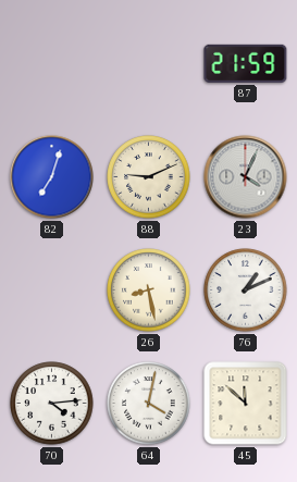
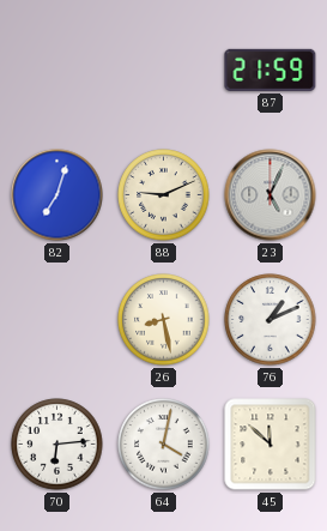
23: 4:04 -> 5:04
70: 4:14 -> 6:14
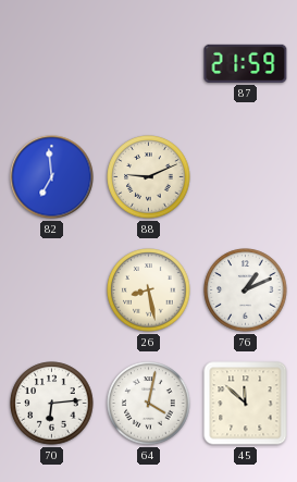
82: 7:03 -> 6:59
23: 5:04 -> none
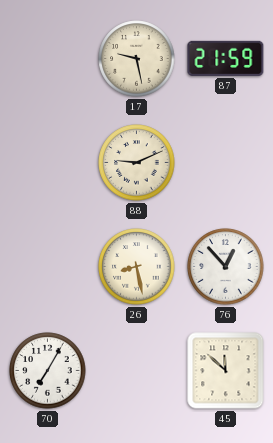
17: none -> 9:28
82: 6:59 -> none
76: 1:11 -> 12:53
70: 6:14 -> 7:05
64: 4:02 -> none
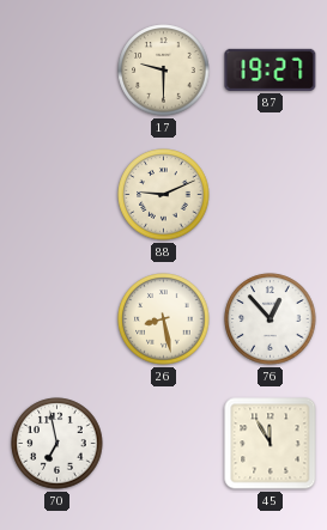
17: 9:28 -> 9:30
87: 21:59 -> 19:27
70: 7:05 -> 6:58
45: 11:52 -> 11:55
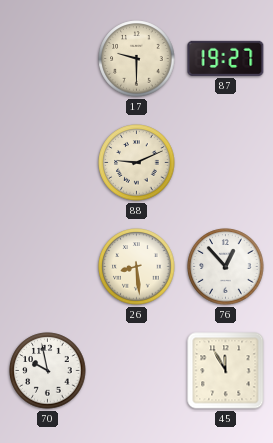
26: 8:28 -> 8:29
70: 6:58 -> 9:58
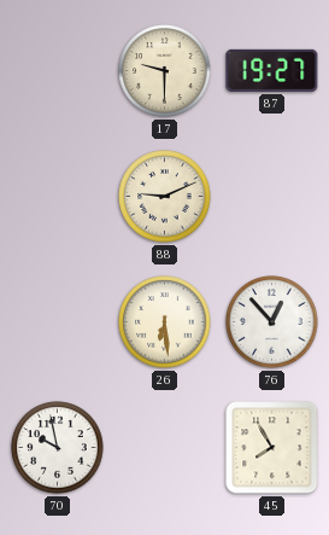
26: 8:29 -> 6:29
45: 11:55 -> 7:55
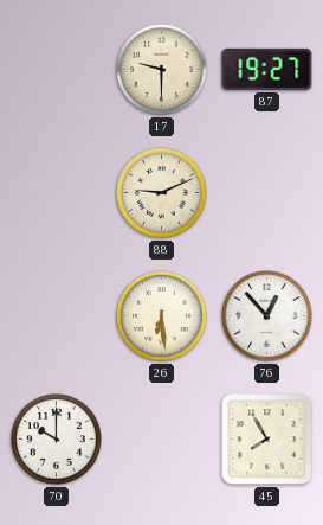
70: 9:58 -> 10:00
